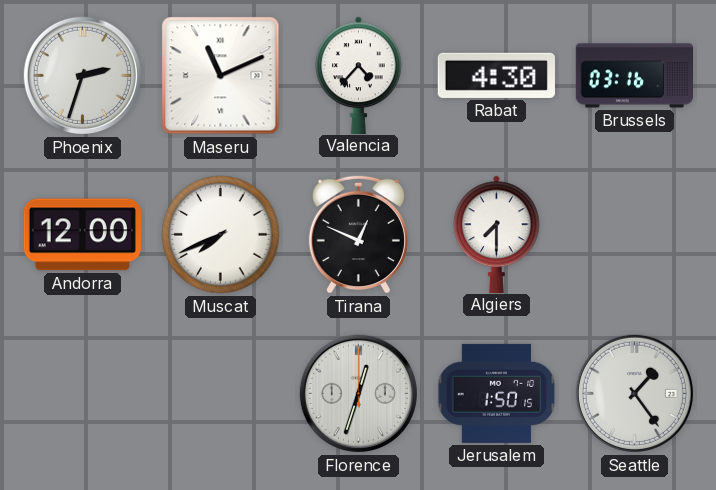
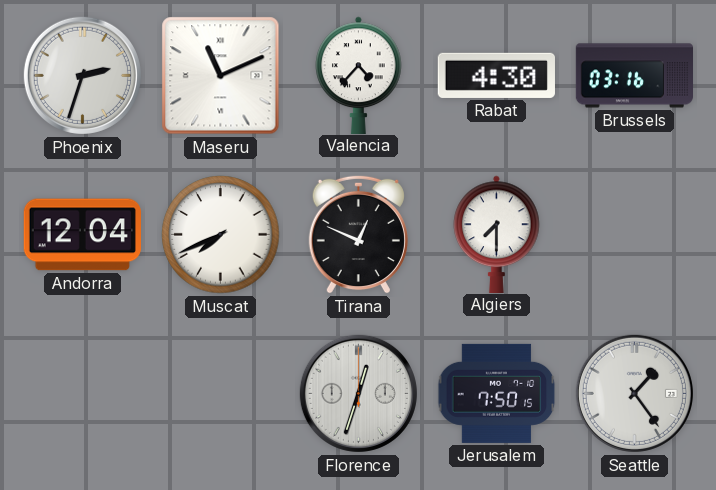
Andorra: 12:00 -> 12:04
Jerusalem: 1:50 -> 7:50
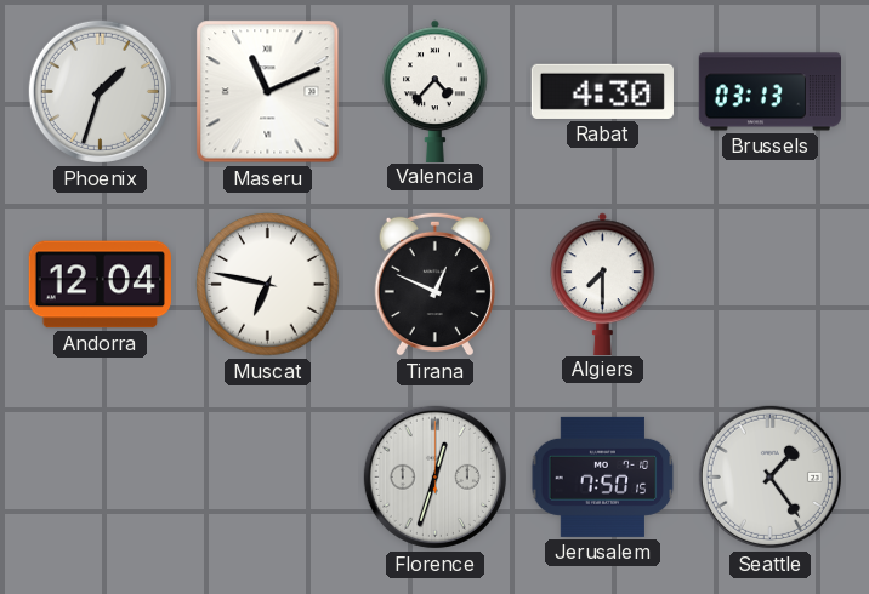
Phoenix: 2:33 -> 1:33
Brussels: 03:16 -> 03:13
Muscat: 7:41 -> 6:47
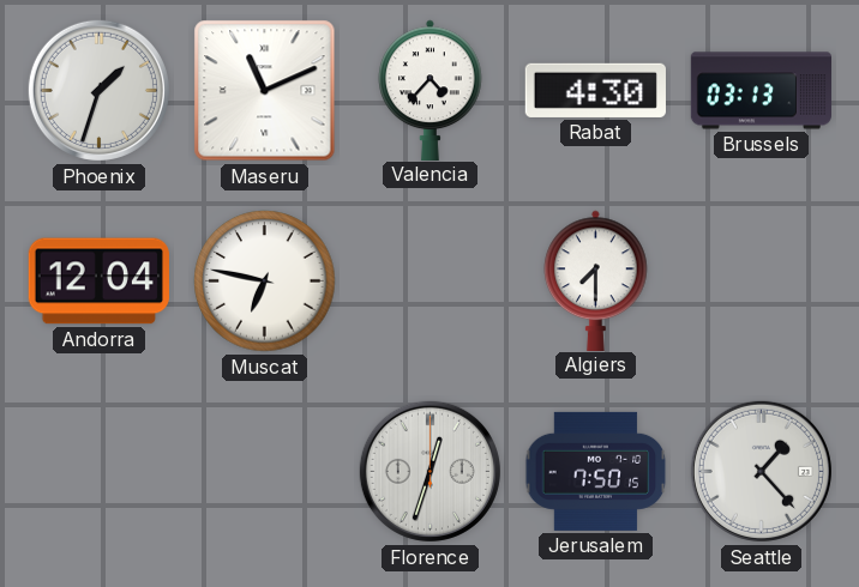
Tirana: 12:49 -> none
Seattle: 1:24 -> 1:23
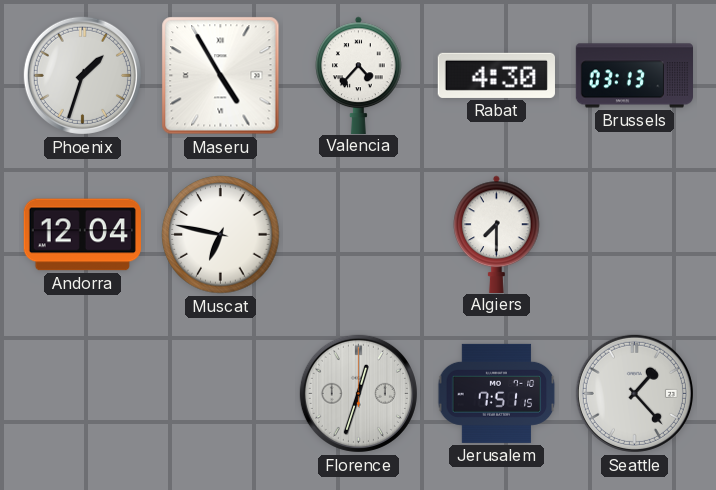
Maseru: 11:11 -> 4:55
Jerusalem: 7:50 -> 7:51
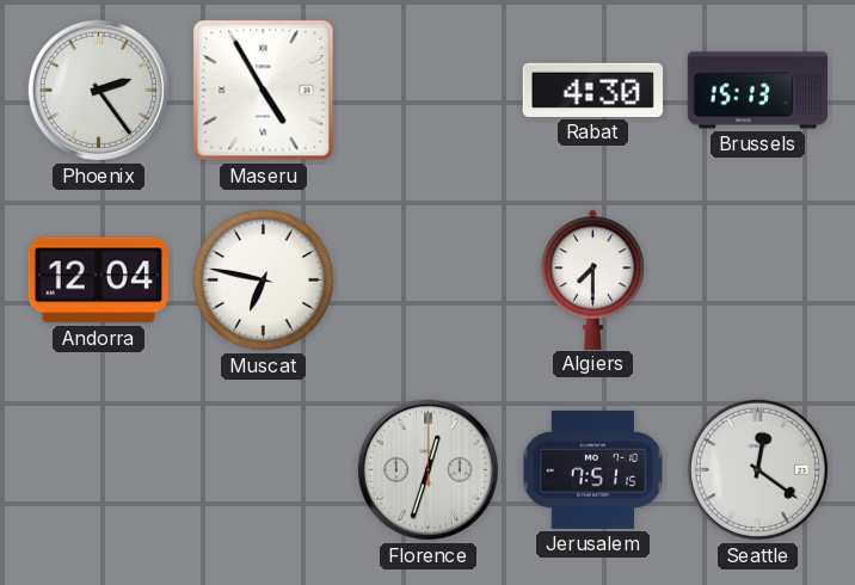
Phoenix: 1:33 -> 2:24
Valencia: 4:37 -> none
Brussels: 03:13 -> 15:13
Seattle: 1:23 -> 12:21
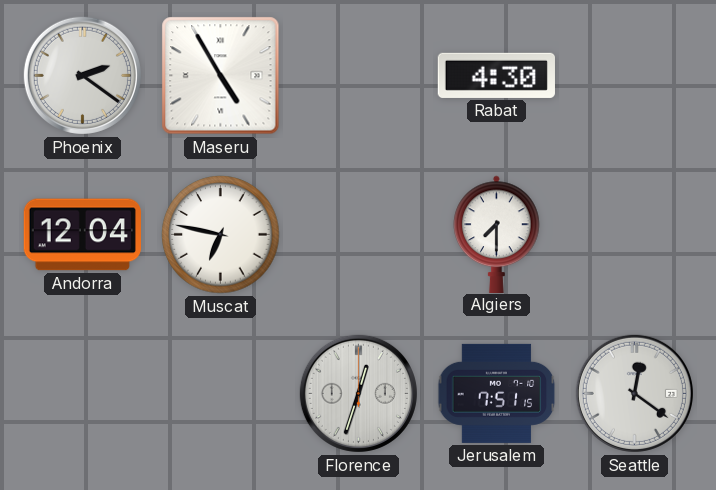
Phoenix: 2:24 -> 2:21
Brussels: 15:13 -> none
